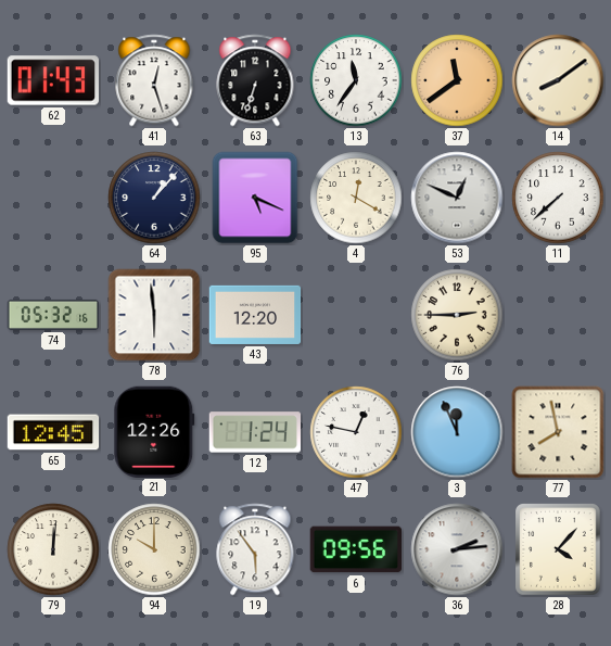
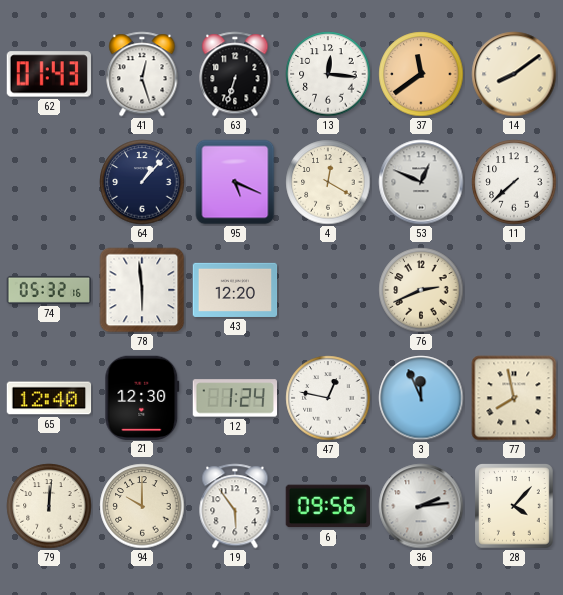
13: 11:36 -> 12:16
76: 2:45 -> 2:41
65: 12:45 -> 12:40
21: 12:26 -> 12:30
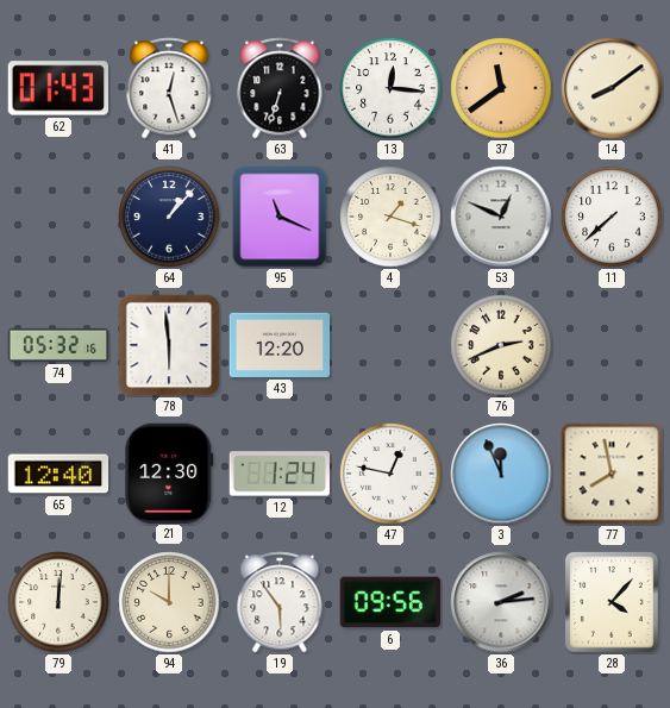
95: 5:19 -> 11:19
4: 12:20 -> 1:18
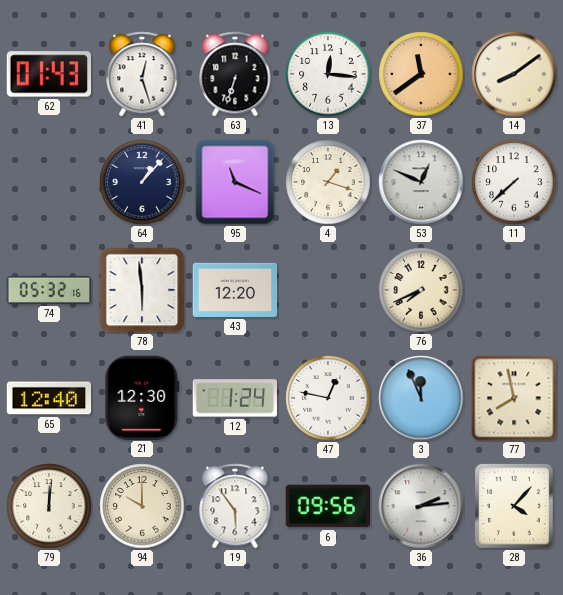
76: 2:41 -> 7:41
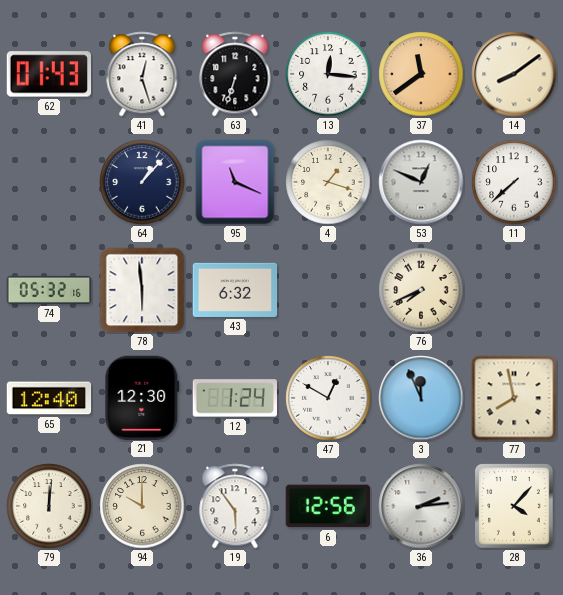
43: 12:20 -> 6:32
47: 12:47 -> 12:50
6: 09:56 -> 12:56
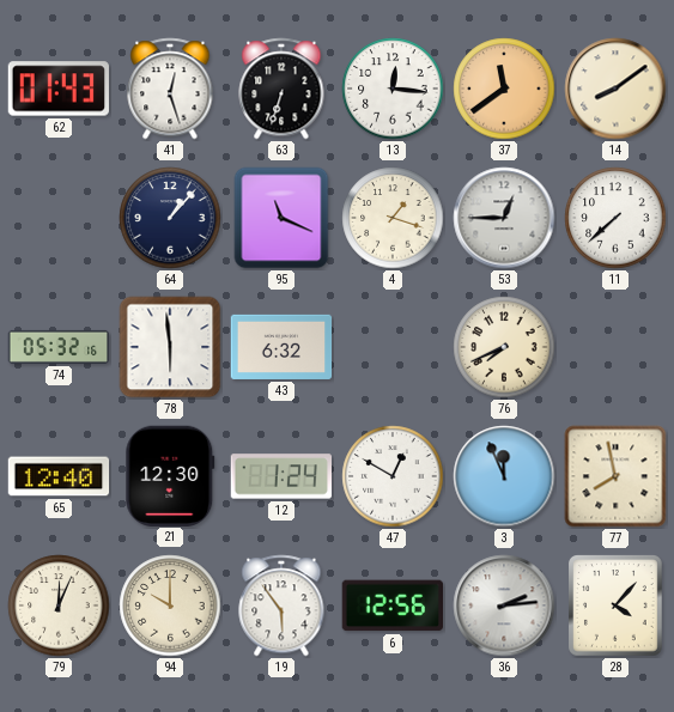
53: 12:49 -> 12:45
79: 12:01 -> 12:04
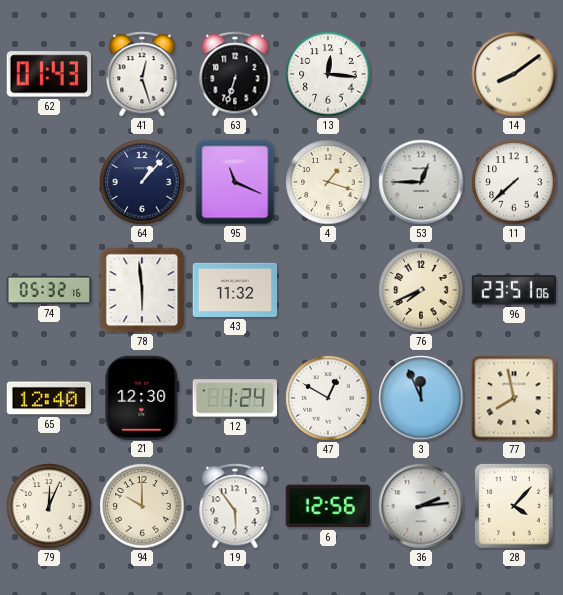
37: 11:39 -> none
43: 6:32 -> 11:32
96: none -> 23:51
